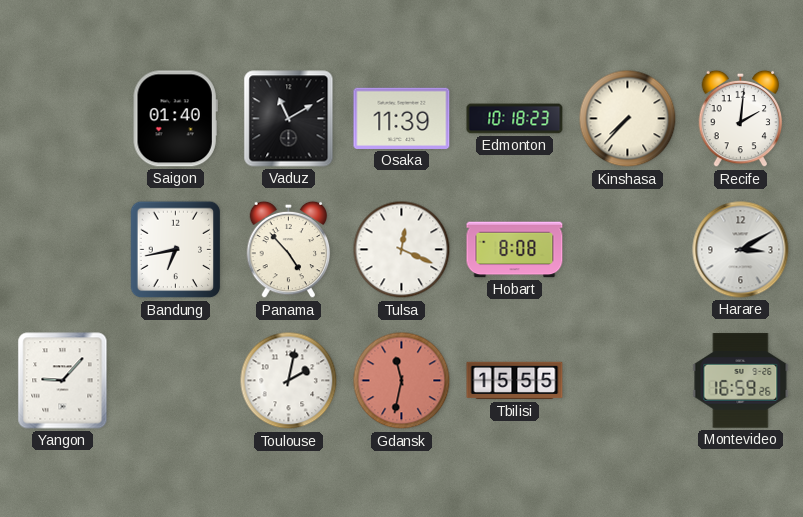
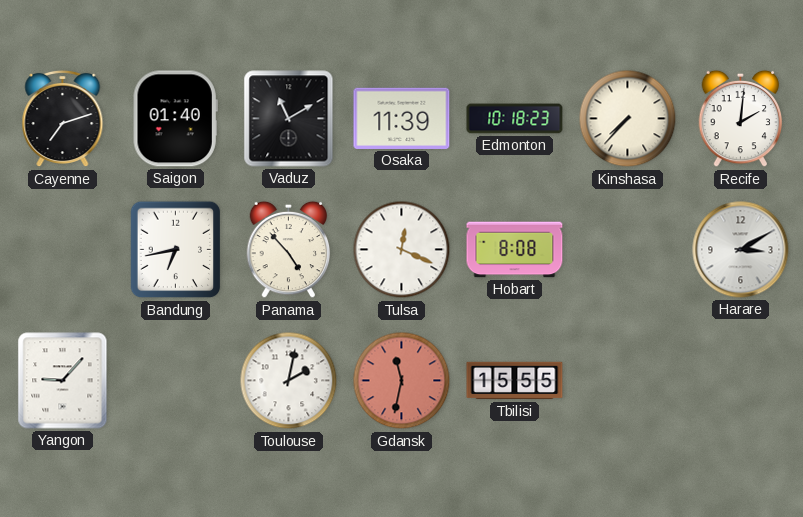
Cayenne: none -> 7:12
Montevideo: 16:59 -> none
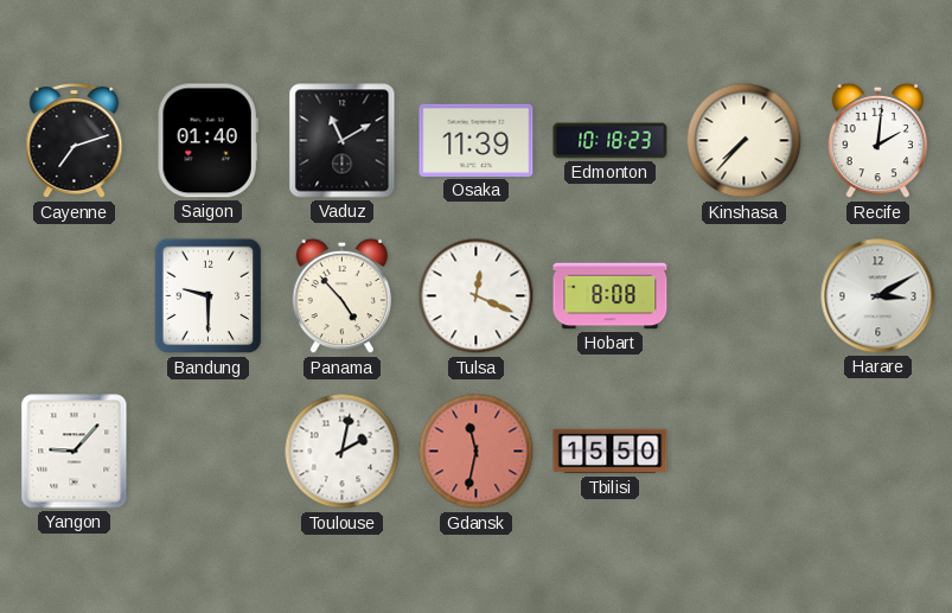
Bandung: 6:43 -> 9:30
Tbilisi: 15:55 -> 15:50
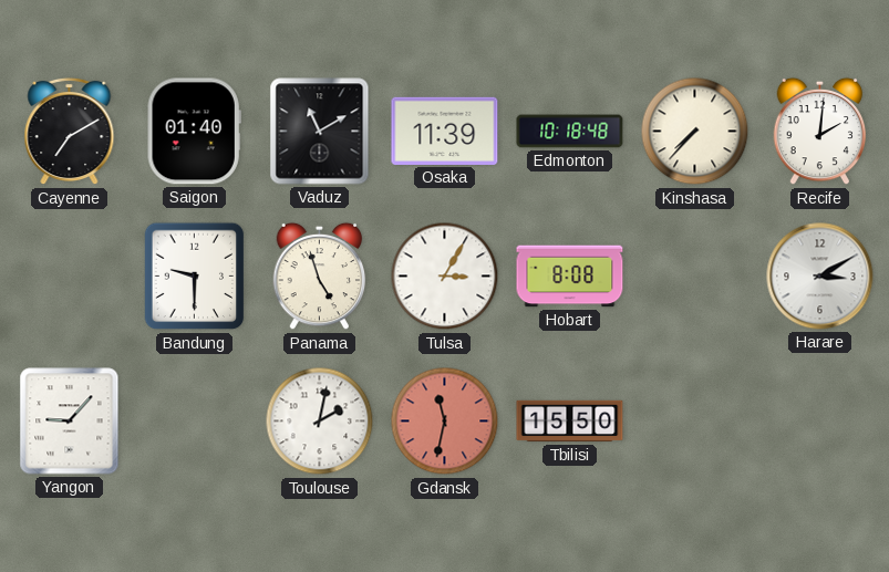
Cayenne: 7:12 -> 7:10
Edmonton: 10:18:23 -> 10:18:48
Panama: 4:53 -> 4:57
Tulsa: 12:19 -> 3:05
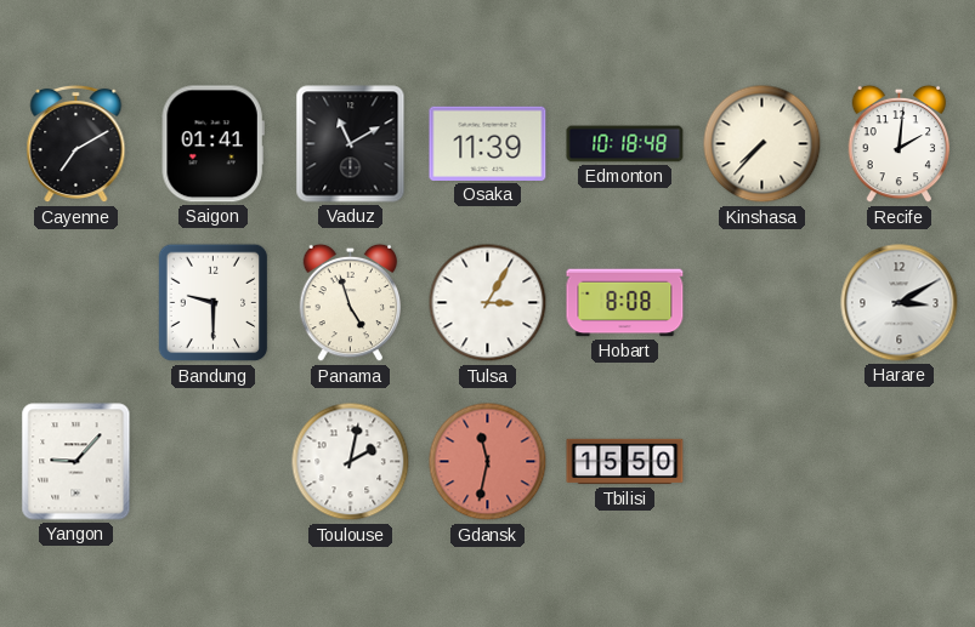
Saigon: 01:40 -> 01:41
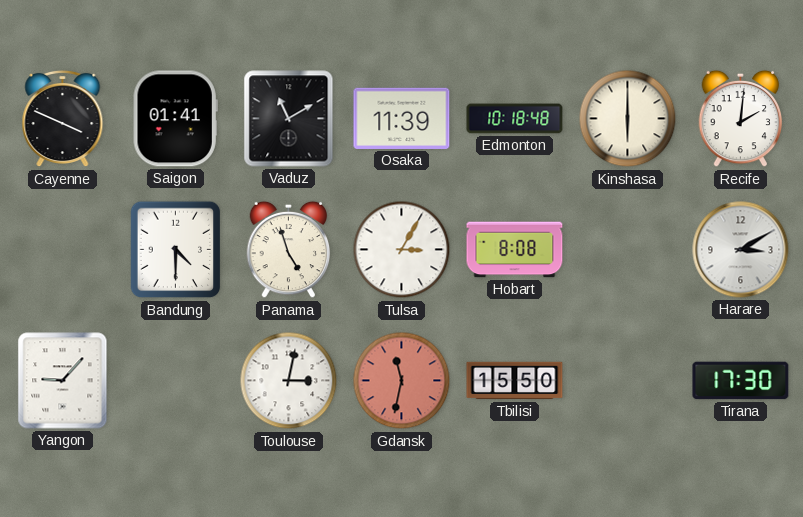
Cayenne: 7:10 -> 3:49
Kinshasa: 7:37 -> 6:00
Bandung: 9:30 -> 4:30
Toulouse: 2:02 -> 3:02
Tirana: none -> 17:30
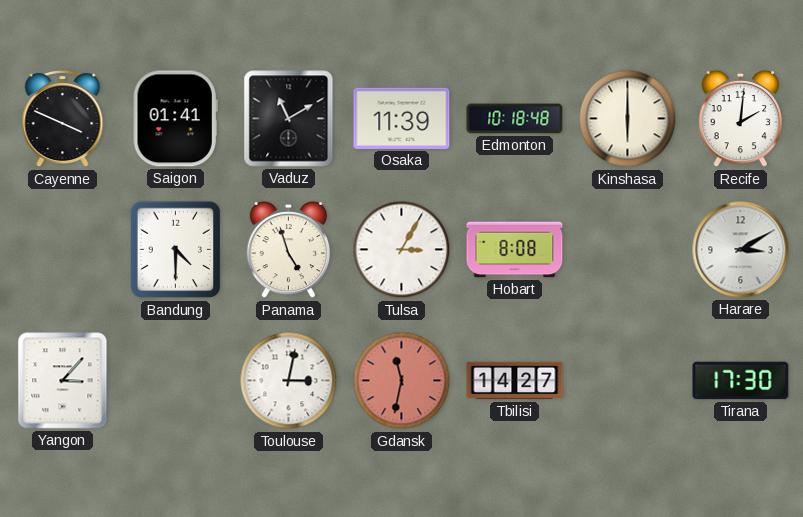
Yangon: 9:07 -> 3:07
Tbilisi: 15:50 -> 14:27
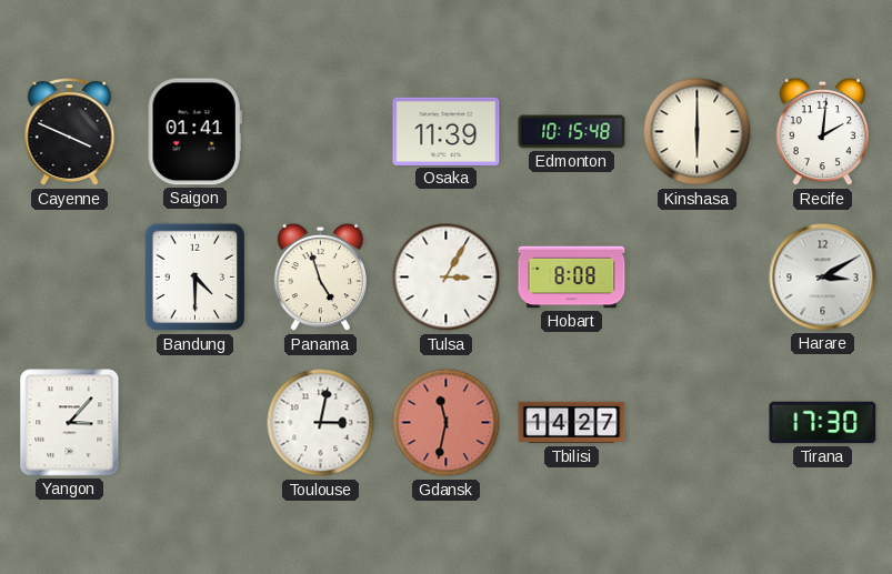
Vaduz: 11:10 -> none
Edmonton: 10:18 -> 10:15
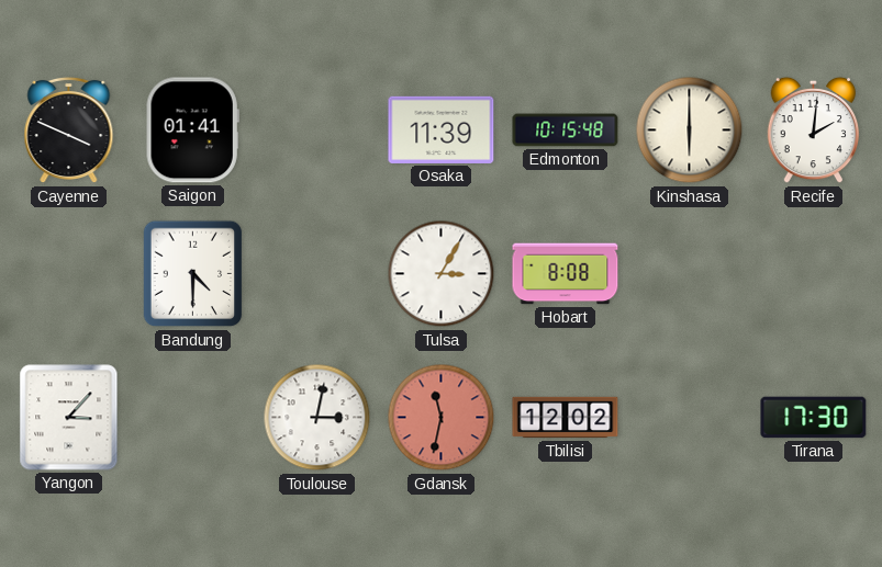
Panama: 4:57 -> none
Harare: 3:10 -> none
Tbilisi: 14:27 -> 12:02
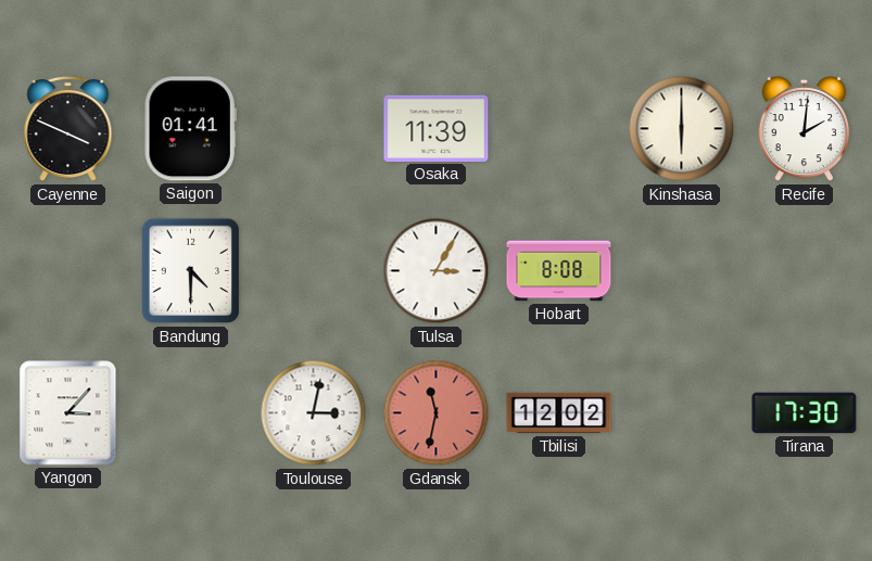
Edmonton: 10:15 -> none
